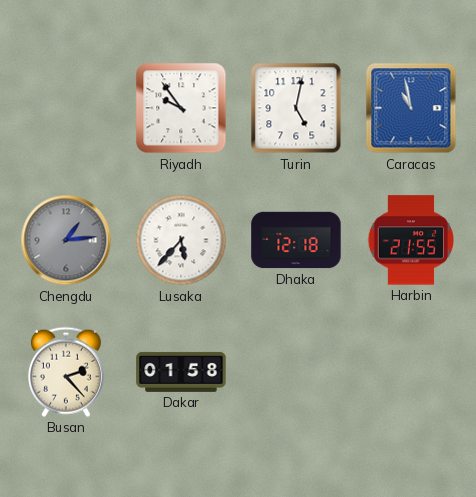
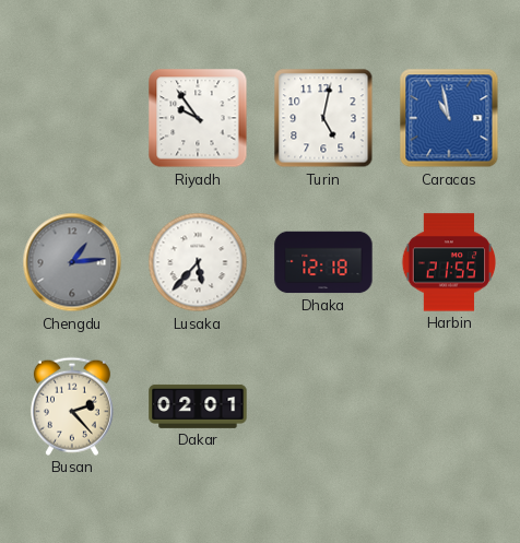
Dakar: 01:58 -> 02:01
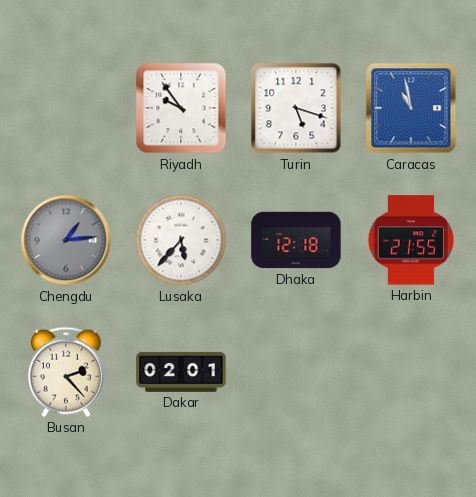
Turin: 5:02 -> 5:18
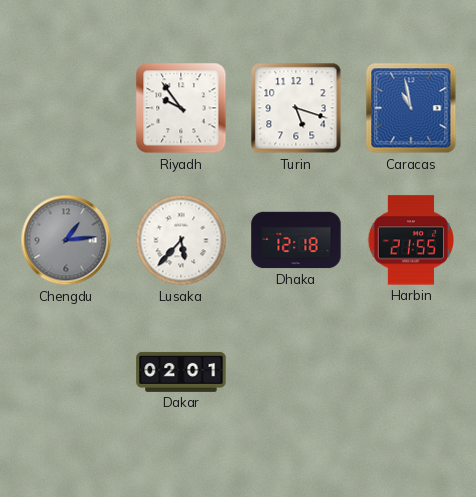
Busan: 2:23 -> none
